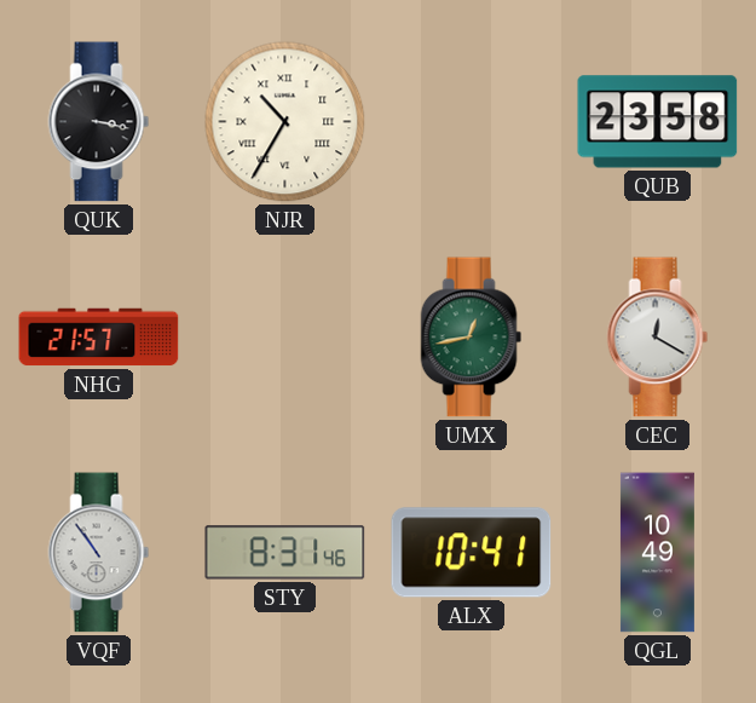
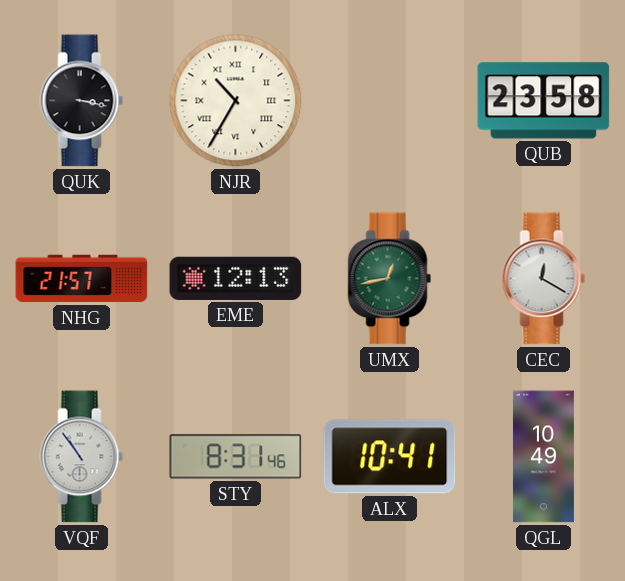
EME: none -> 12:13
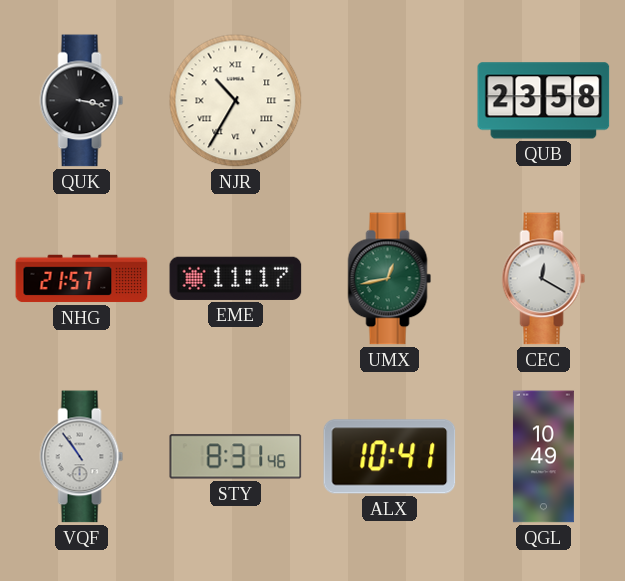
EME: 12:13 -> 11:17
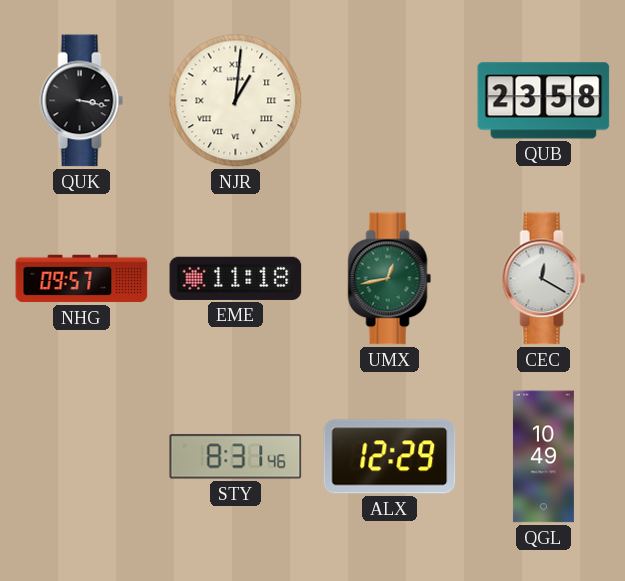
NJR: 10:35 -> 1:01
NHG: 21:57 -> 09:57
EME: 11:17 -> 11:18
VQF: 10:54 -> none
ALX: 10:41 -> 12:29
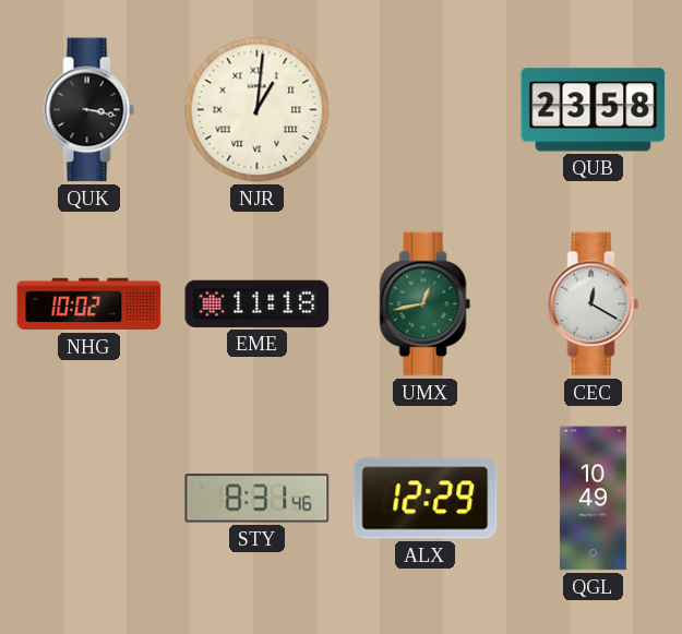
NHG: 09:57 -> 10:02
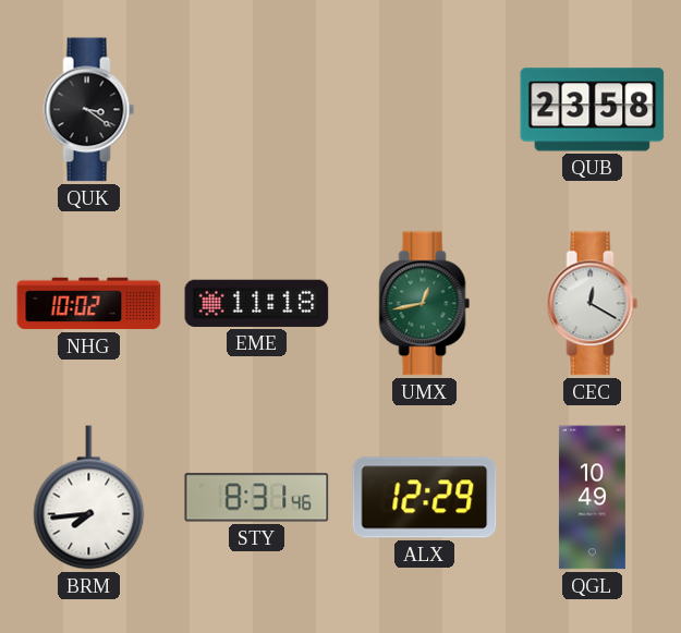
QUK: 3:17 -> 3:21
NJR: 1:01 -> none
BRM: none -> 7:44
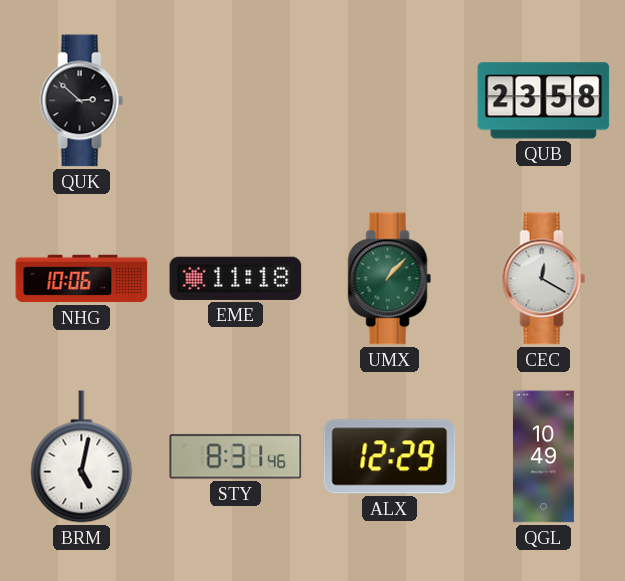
QUK: 3:21 -> 2:52
NHG: 10:02 -> 10:06
UMX: 12:43 -> 1:07
BRM: 7:44 -> 5:02
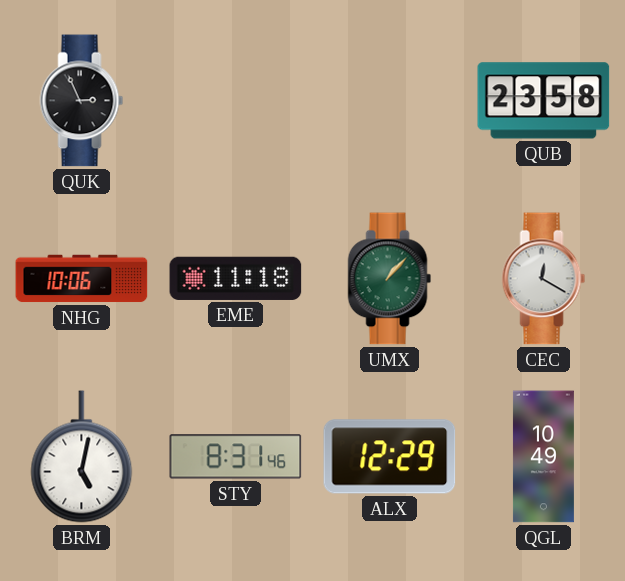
QUK: 2:52 -> 2:56
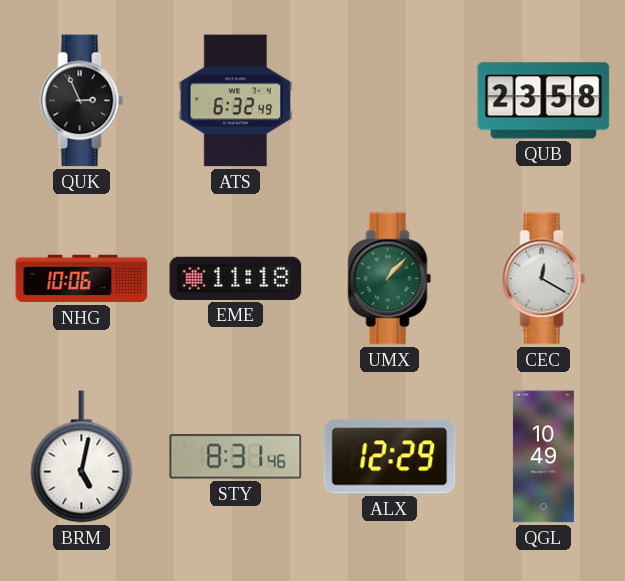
ATS: none -> 6:32
